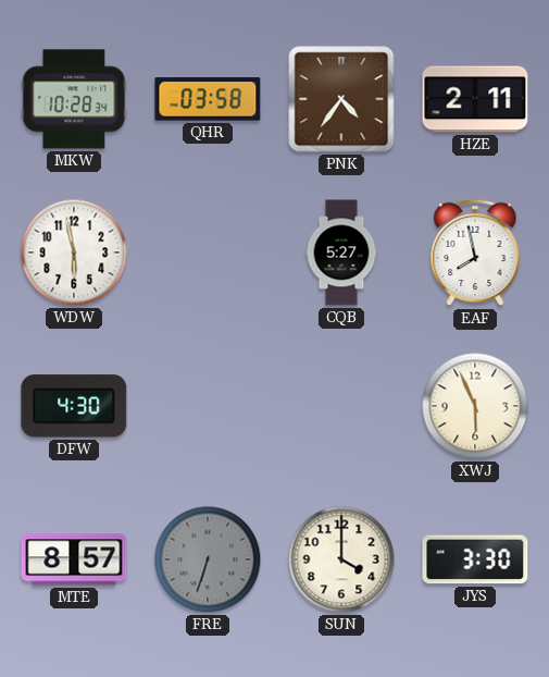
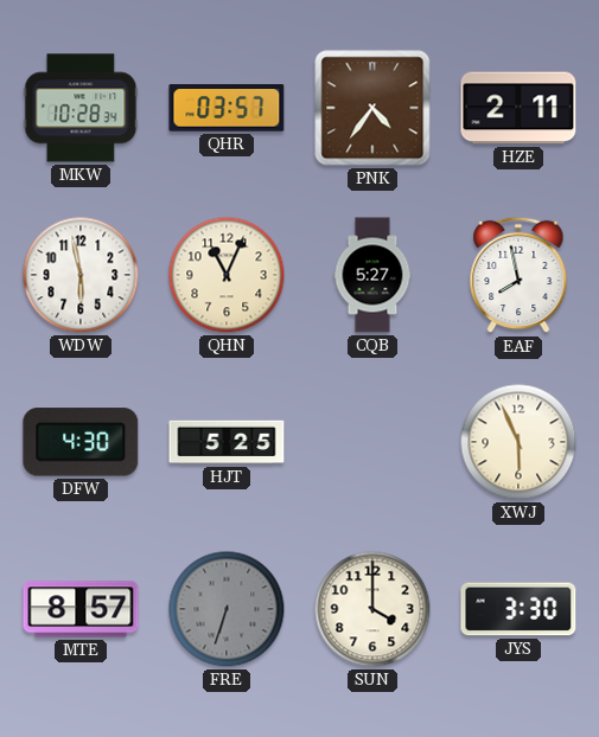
QHR: 03:58 -> 03:57
QHN: none -> 11:04
HJT: none -> 5:25
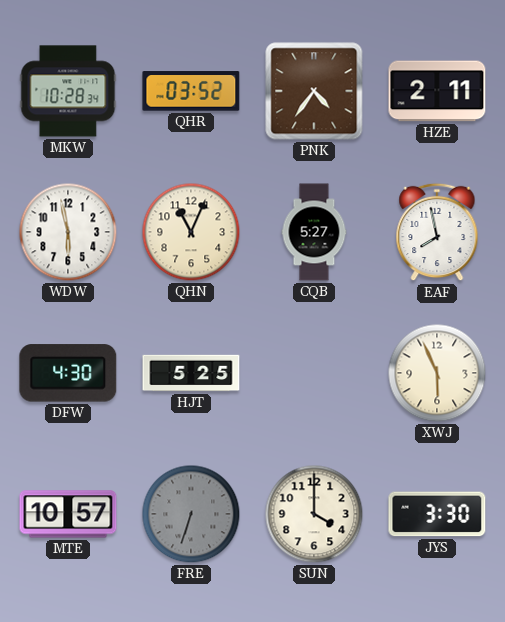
QHR: 03:57 -> 03:52
MTE: 8:57 -> 10:57
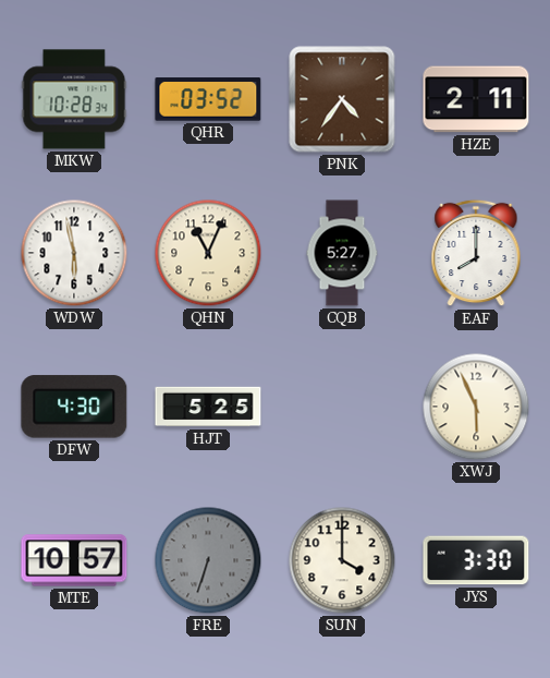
EAF: 7:58 -> 8:00
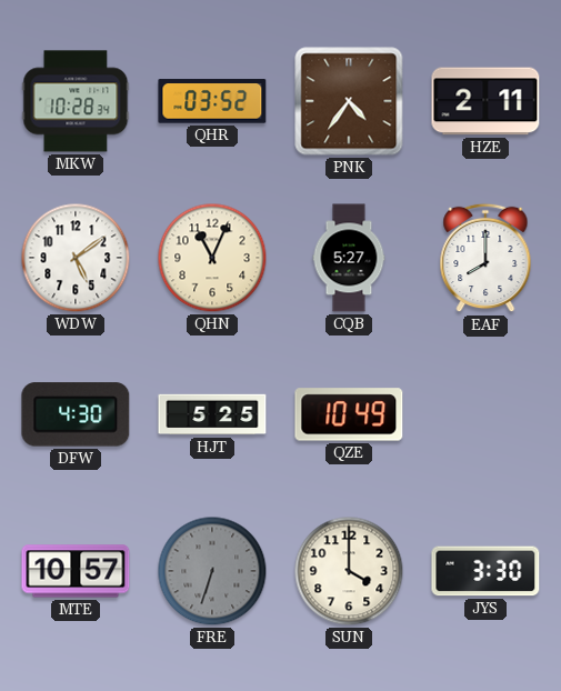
WDW: 5:58 -> 5:09
QZE: none -> 10:49
XWJ: 5:56 -> none
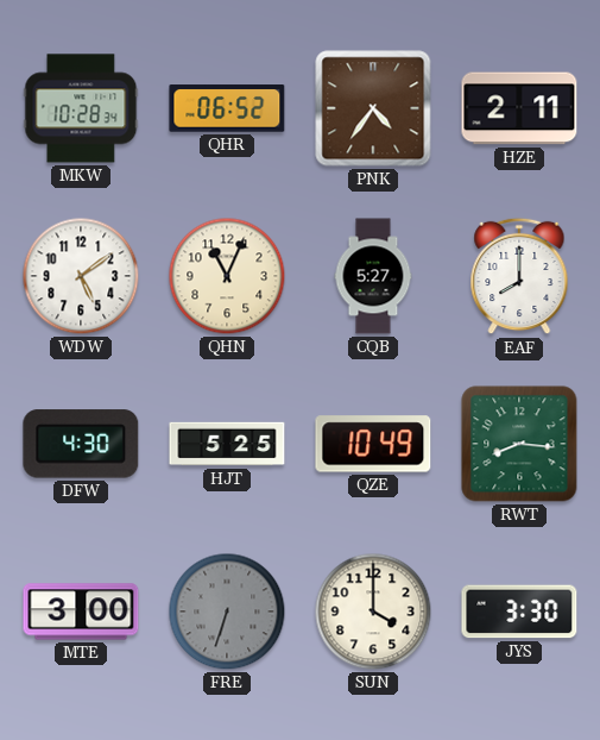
QHR: 03:52 -> 06:52
RWT: none -> 8:16
MTE: 10:57 -> 3:00
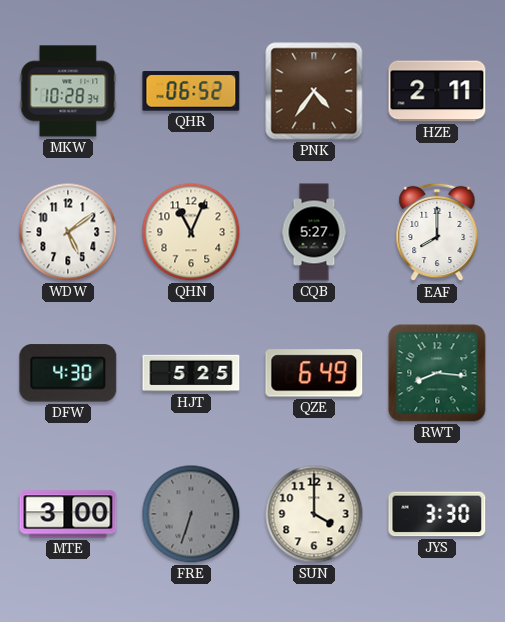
QZE: 10:49 -> 6:49
